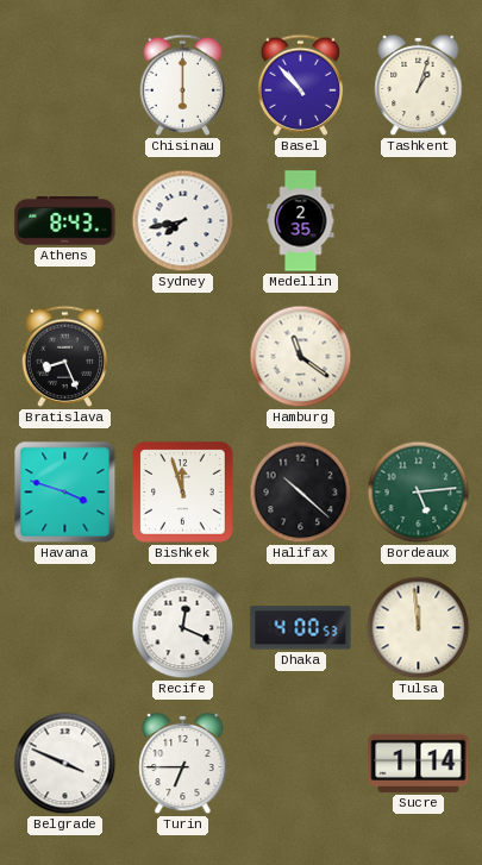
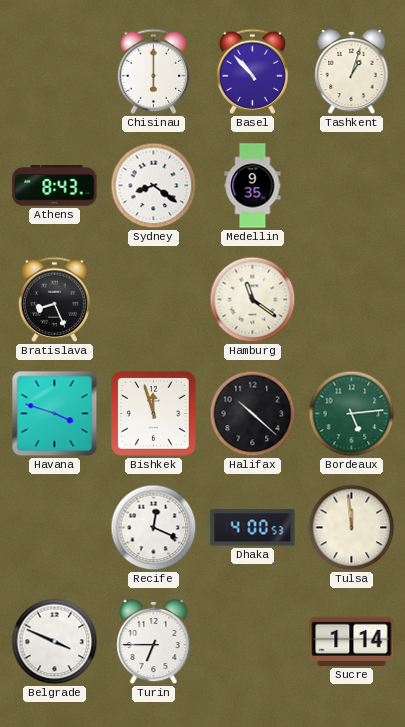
Sydney: 7:43 -> 8:21
Medellin: 2:35 -> 9:35
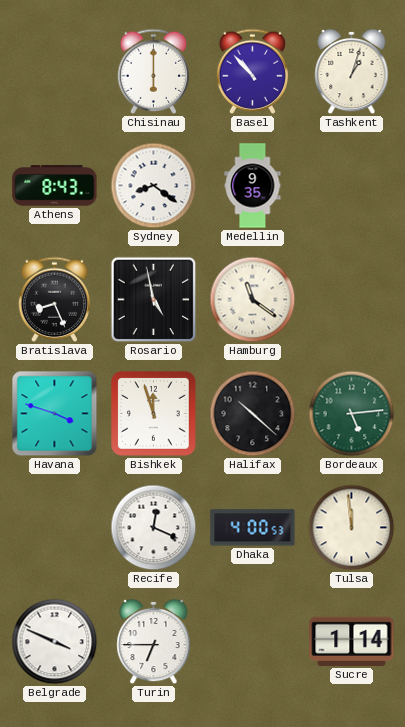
Rosario: none -> 4:58
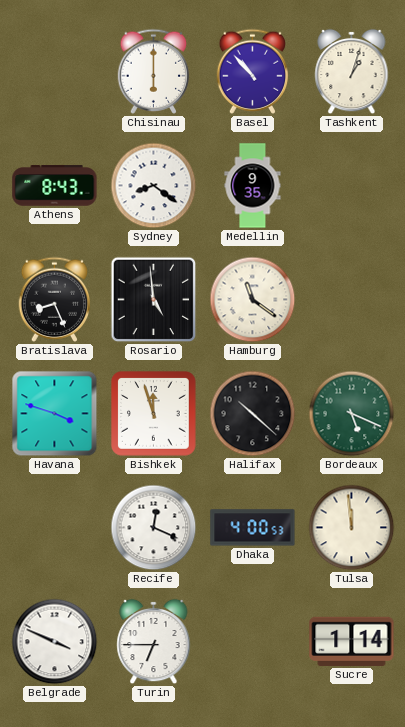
Rosario: 4:58 -> 4:59
Bordeaux: 5:14 -> 5:19
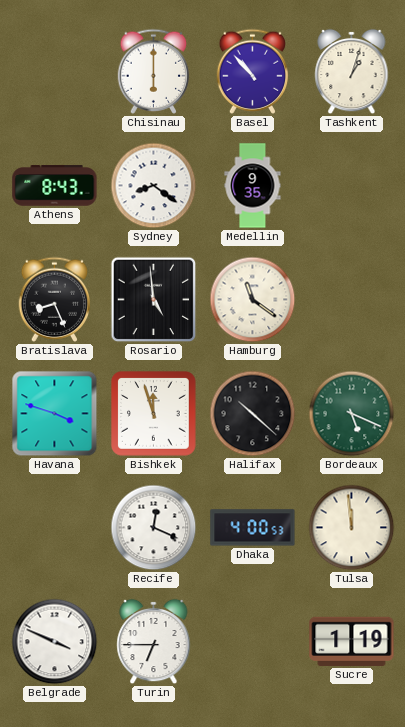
Sucre: 1:14 -> 1:19
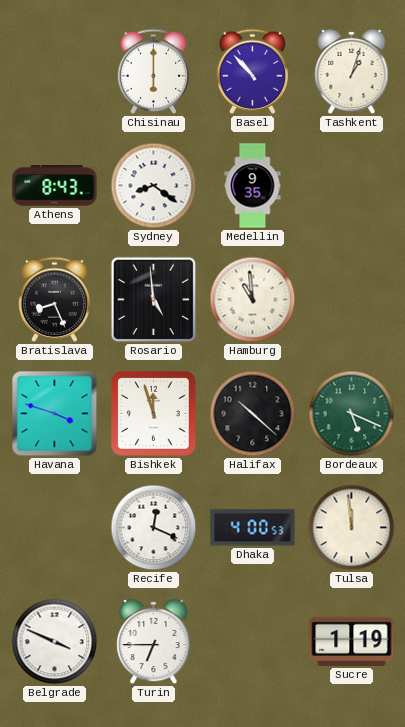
Hamburg: 11:21 -> 10:59
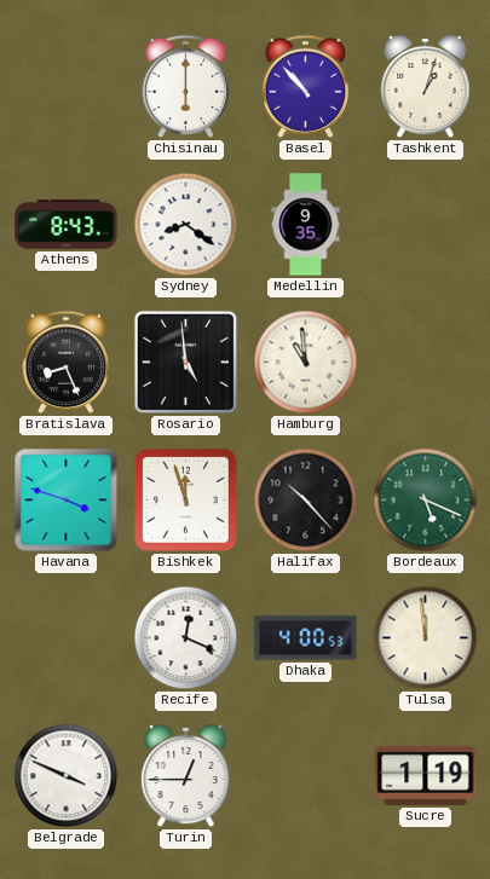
Halifax: 10:22 -> 10:23
Turin: 6:45 -> 12:45
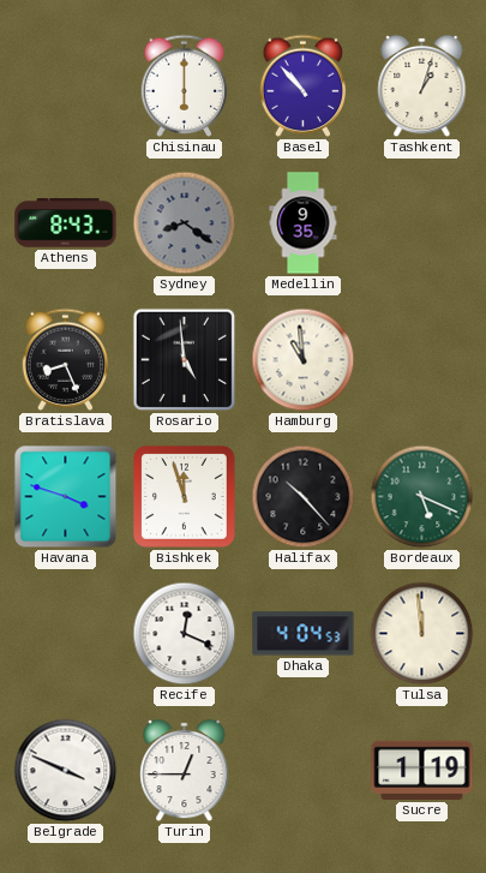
Sydney dial: white -> grey
Dhaka: 4:00 -> 4:04
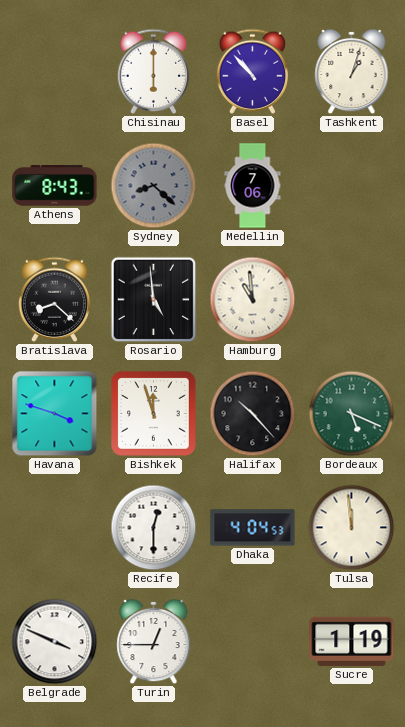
Sydney: 8:21 -> 8:22
Medellin: 9:35 -> 7:06
Bratislava: 8:26 -> 8:22
Recife: 12:19 -> 12:30
